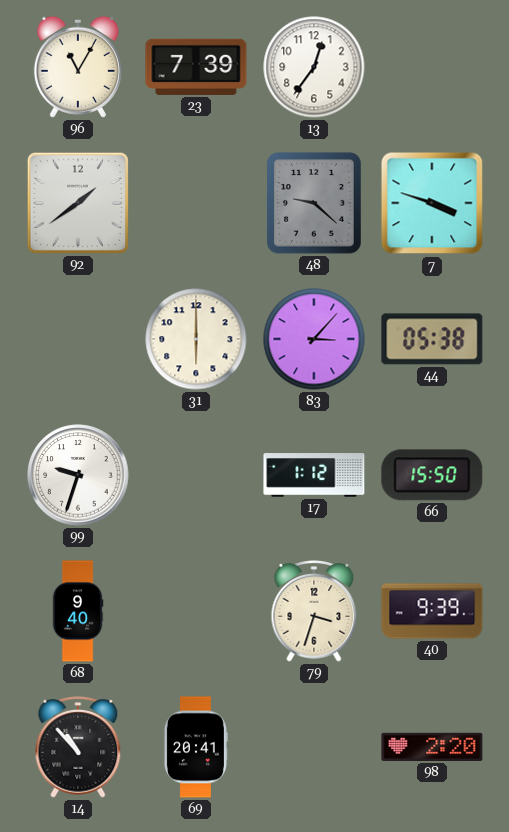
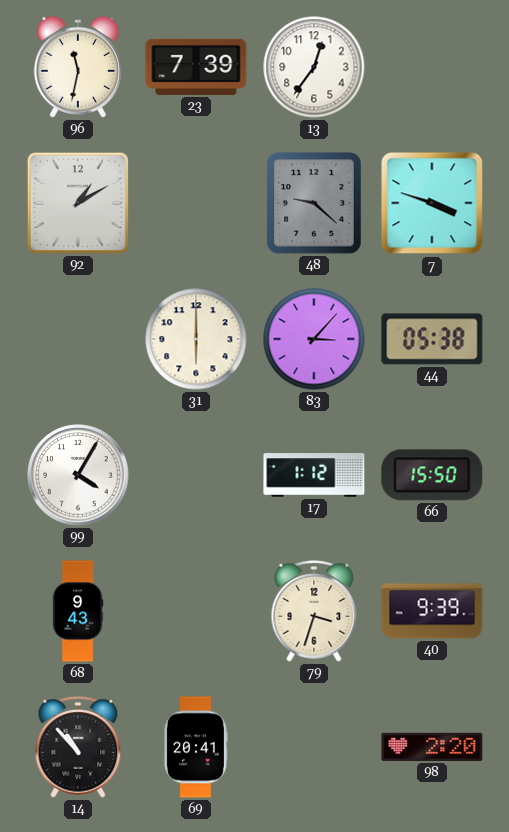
96: 11:05 -> 11:32
92: 1:39 -> 1:10
99: 9:33 -> 4:05
68: 9:40 -> 9:43
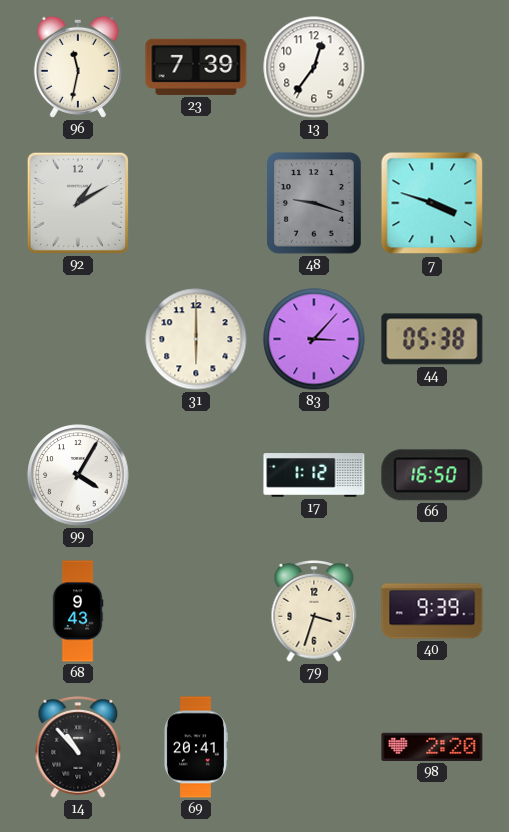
48: 9:22 -> 9:18
66: 15:50 -> 16:50
